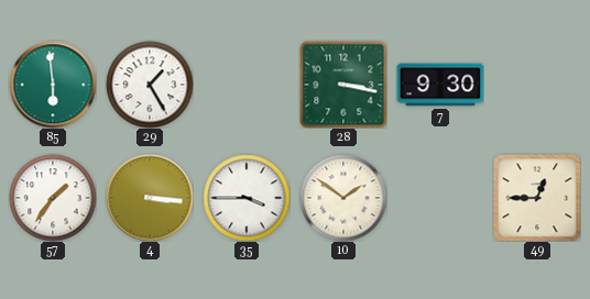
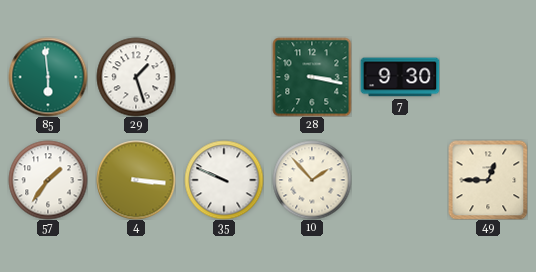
29: 1:25 -> 1:27
35: 3:45 -> 9:49
10: 1:51 -> 1:53
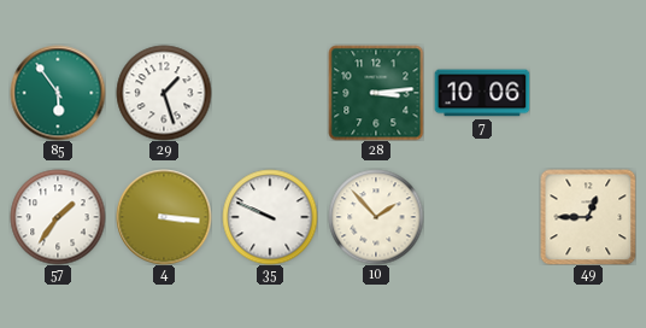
85: 5:59 -> 5:54
28: 3:17 -> 3:14
7: 9:30 -> 10:06
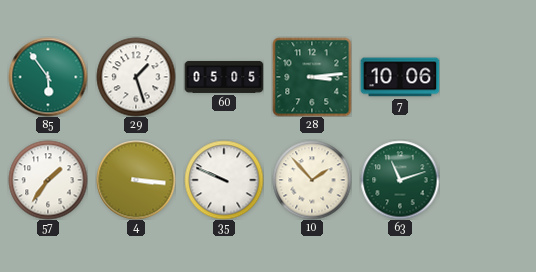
60: none -> 05:05
63: none -> 11:12
49: 12:45 -> none
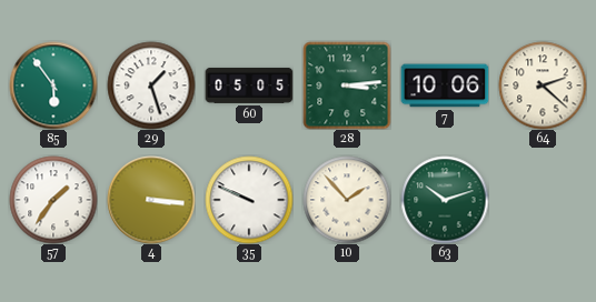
64: none -> 2:22
63: 11:12 -> 10:12
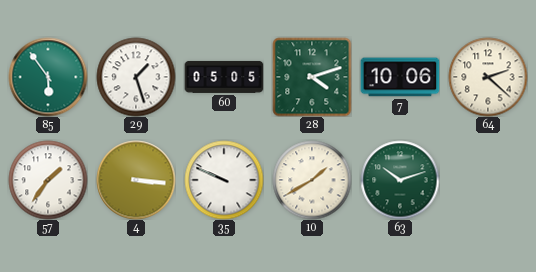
28: 3:14 -> 4:12
10: 1:53 -> 1:40
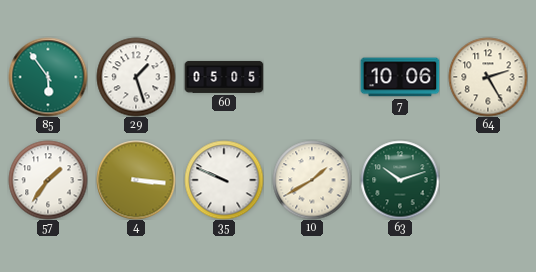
28: 4:12 -> none
64: 2:22 -> 2:25
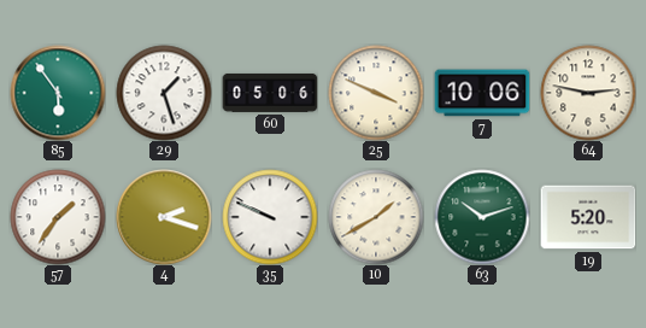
60: 05:05 -> 05:06
25: none -> 3:49
64: 2:25 -> 2:47
4: 3:16 -> 2:18
19: none -> 5:20
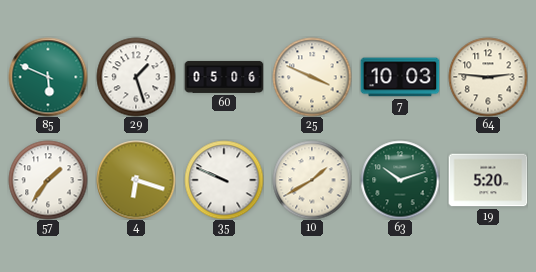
85: 5:54 -> 5:49
7: 10:06 -> 10:03
64: 2:47 -> 2:46
4: 2:18 -> 6:18
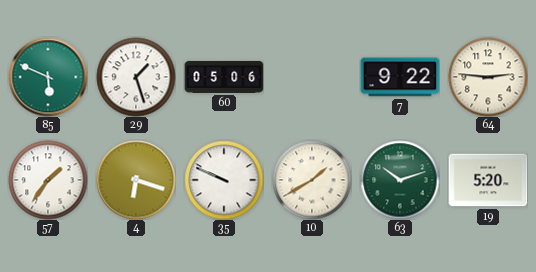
25: 3:49 -> none
7: 10:03 -> 9:22
